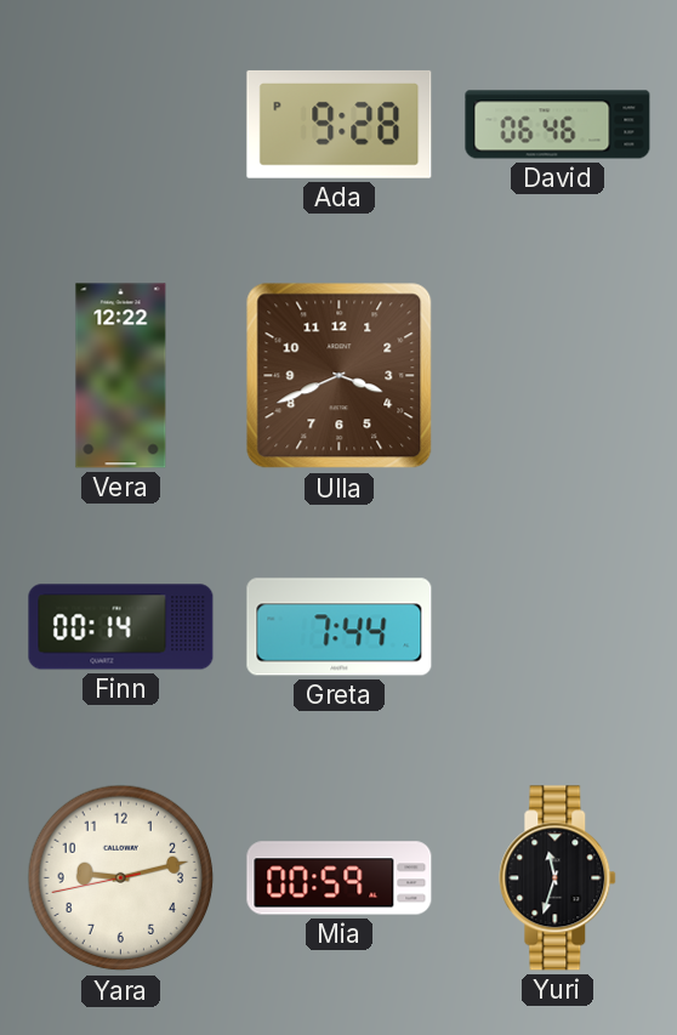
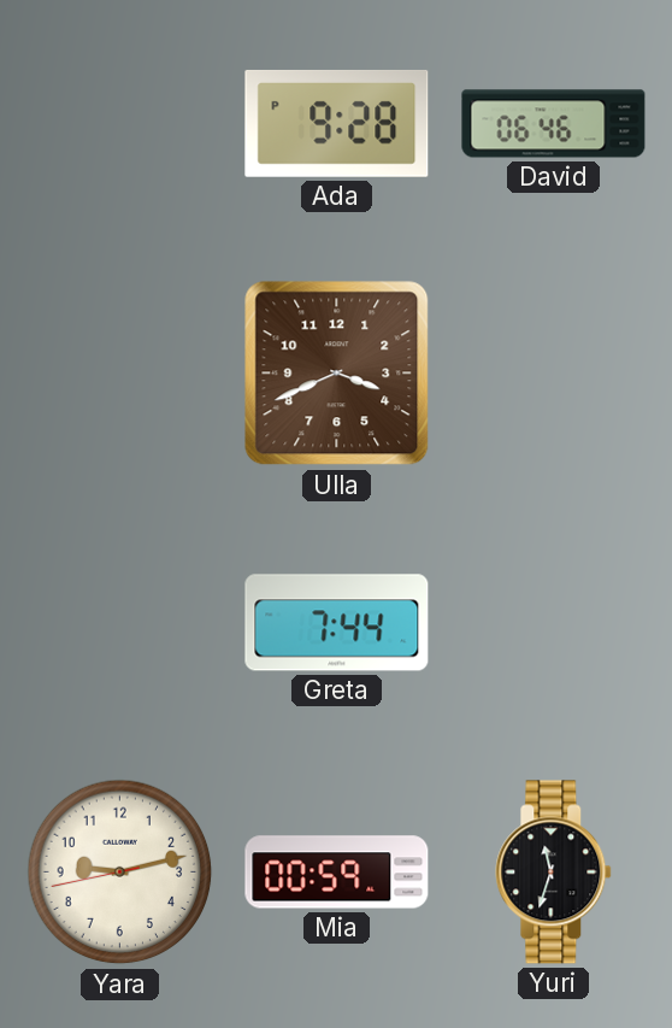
Vera: 12:22 -> none
Finn: 00:14 -> none
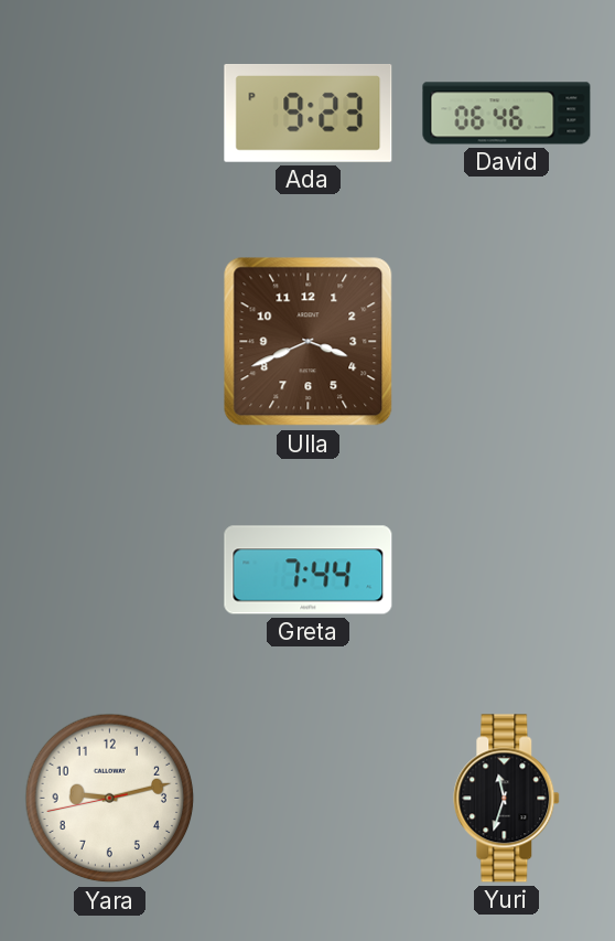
Ada: 9:28 -> 9:23
Mia: 00:59 -> none
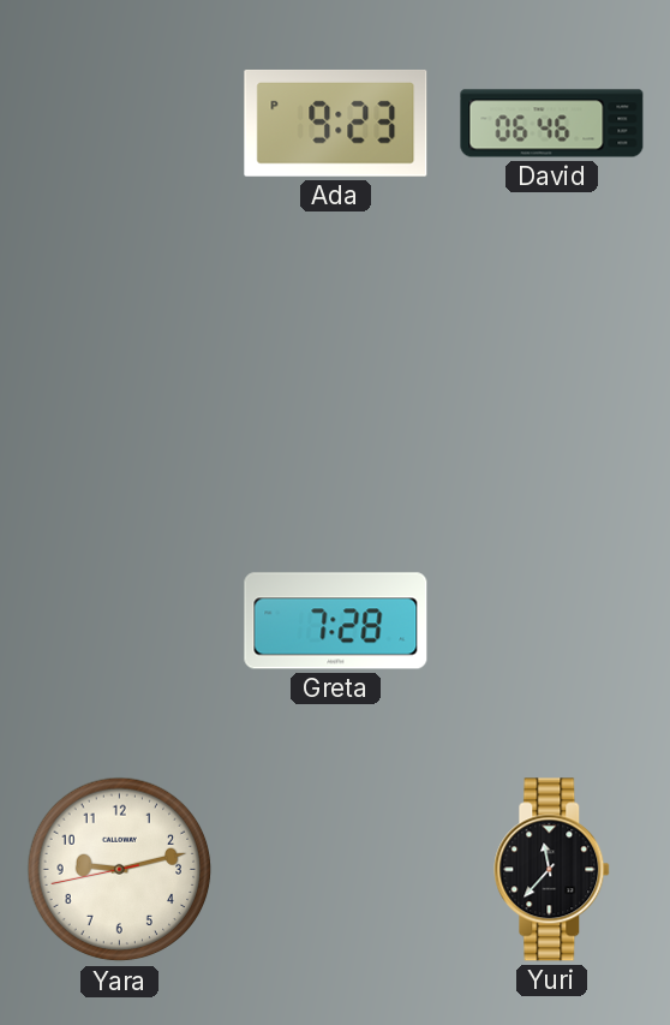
Ulla: 3:41 -> none
Greta: 7:44 -> 7:28
Yuri: 11:33 -> 11:37
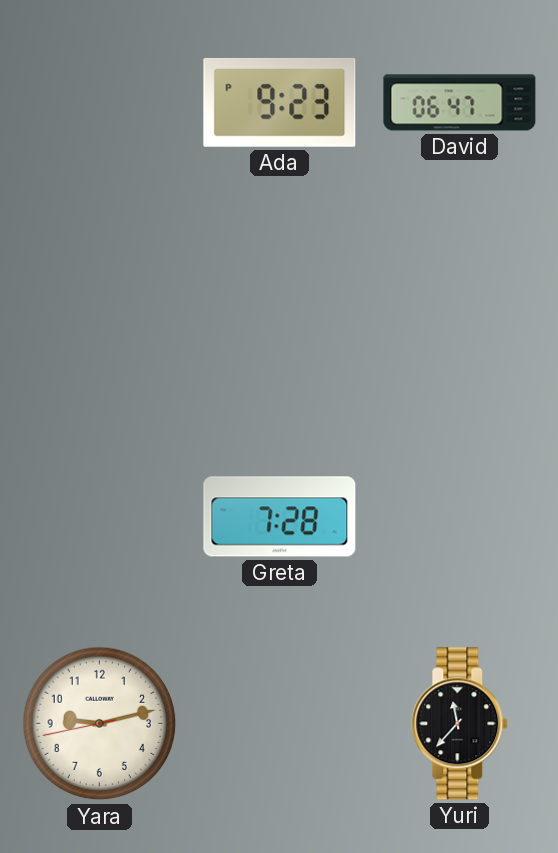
David: 06:46 -> 06:47
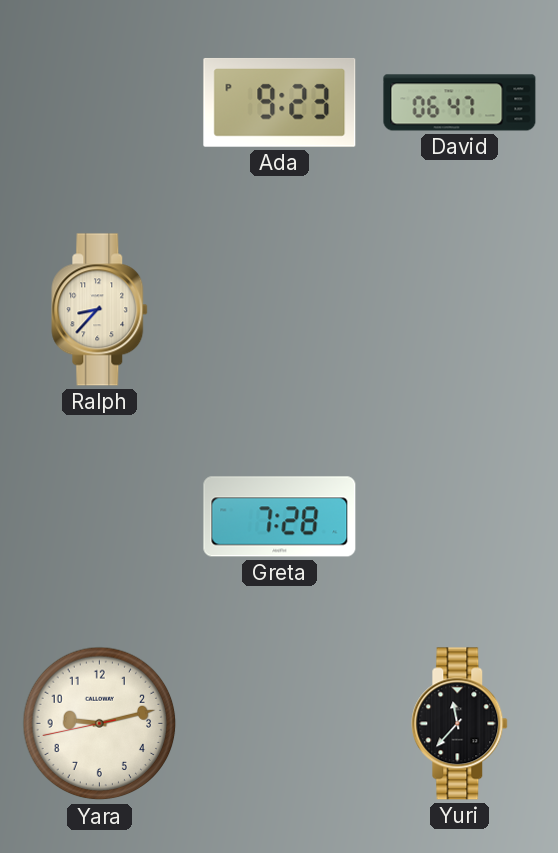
Ralph: none -> 8:37
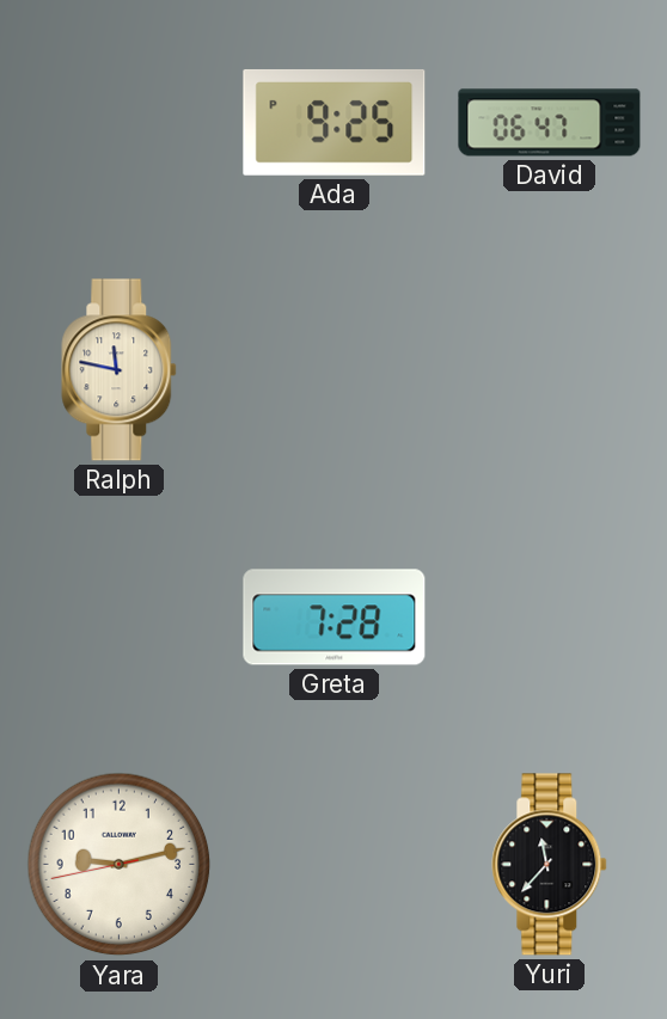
Ada: 9:23 -> 9:25
Ralph: 8:37 -> 11:47
